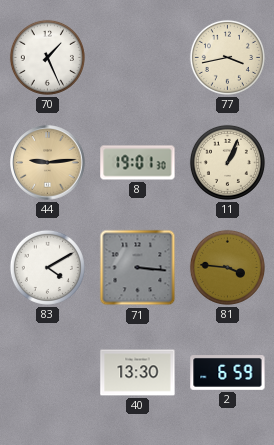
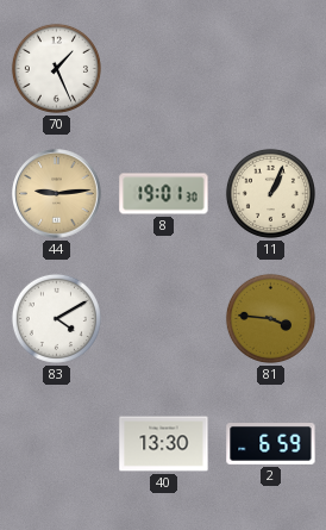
77: 3:43 -> none
71: 3:16 -> none
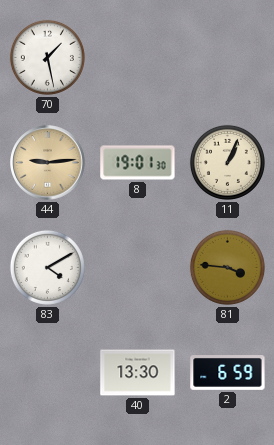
70: 1:26 -> 1:28
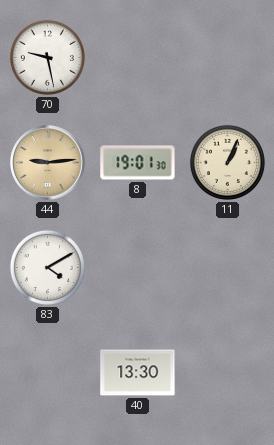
70: 1:28 -> 9:28
81: 3:46 -> none
2: 6:59 -> none
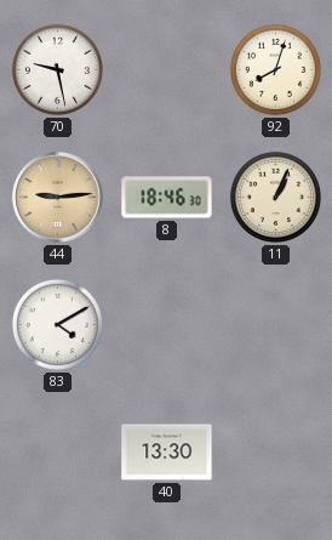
92: none -> 8:03
8: 19:01 -> 18:46
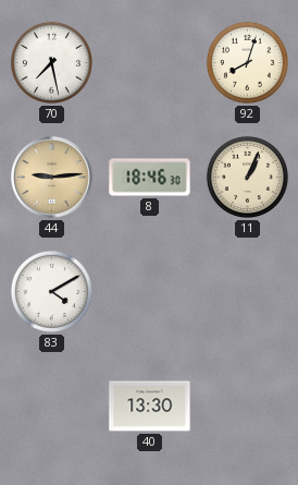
70: 9:28 -> 7:28
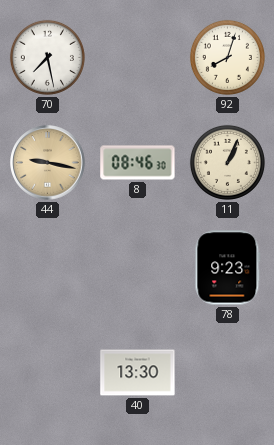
44: 9:14 -> 9:17
8: 18:46 -> 08:46
83: 4:10 -> none
78: none -> 9:23
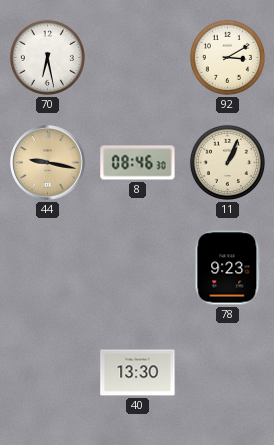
70: 7:28 -> 6:28
92: 8:03 -> 3:10
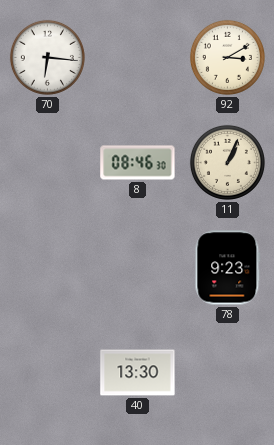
70: 6:28 -> 6:16
44: 9:17 -> none
